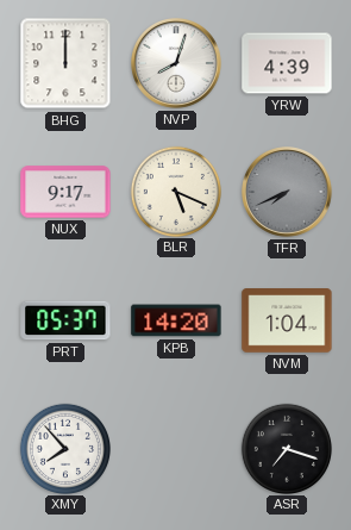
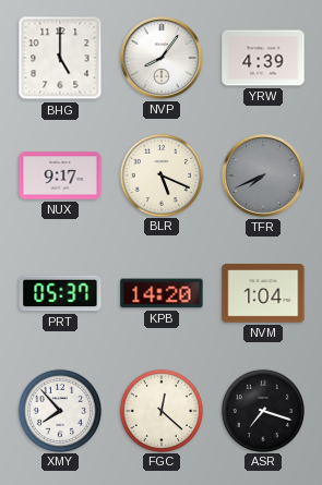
BHG: 12:00 -> 5:00
NVP: 8:03 -> 8:06
FGC: none -> 12:22
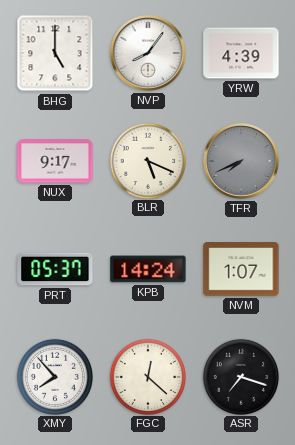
KPB: 14:20 -> 14:24
NVM: 1:04 -> 1:07
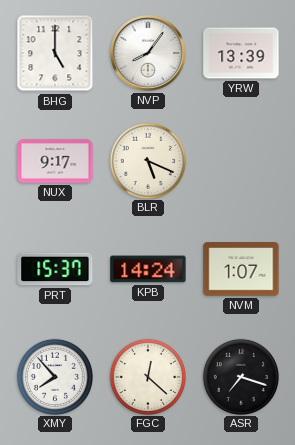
YRW: 4:39 -> 13:39
TFR: 7:41 -> none
PRT: 05:37 -> 15:37
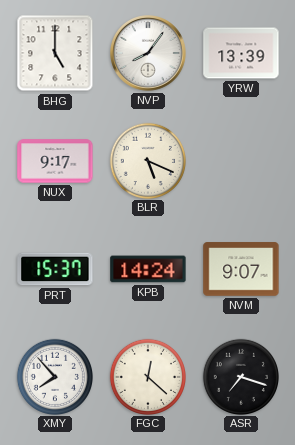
NVM: 1:07 -> 9:07
